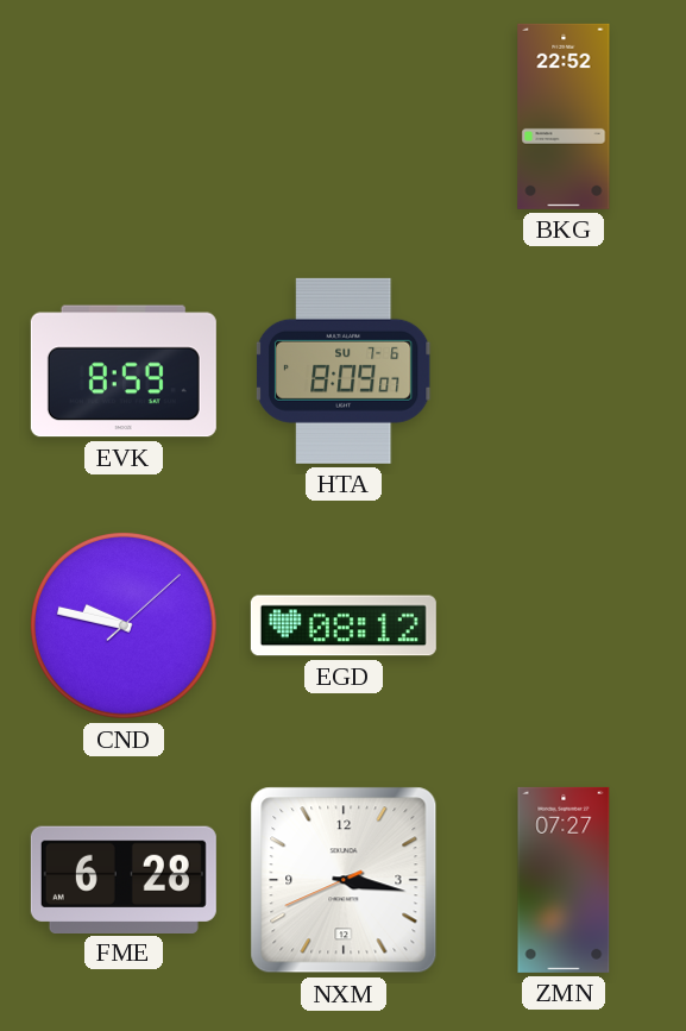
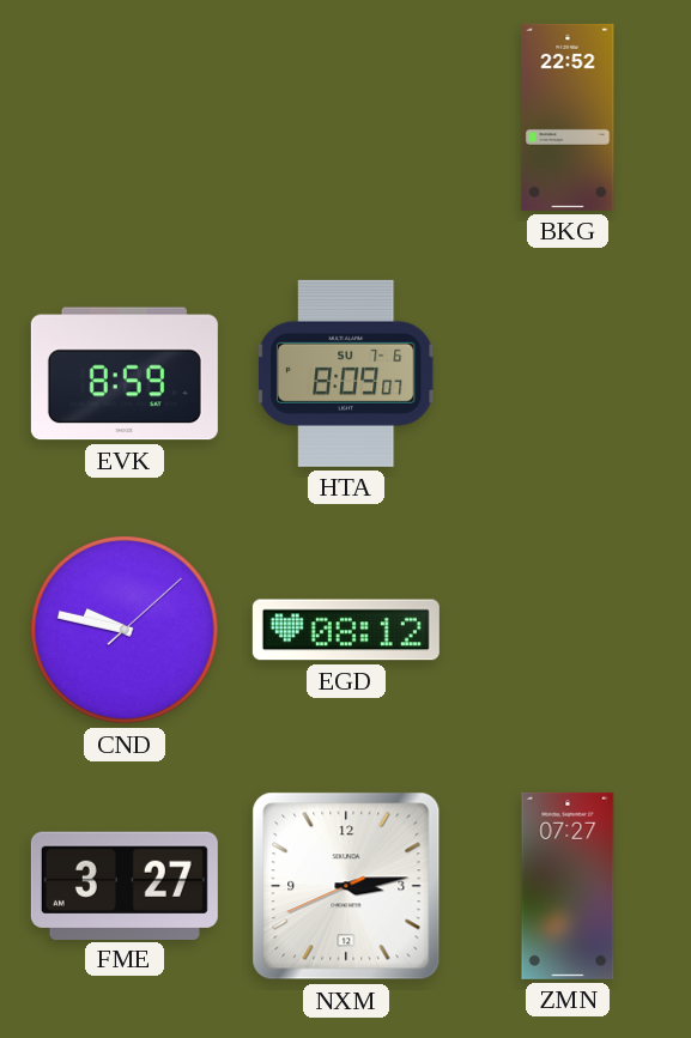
FME: 6:28 -> 3:27
NXM: 3:16 -> 3:13
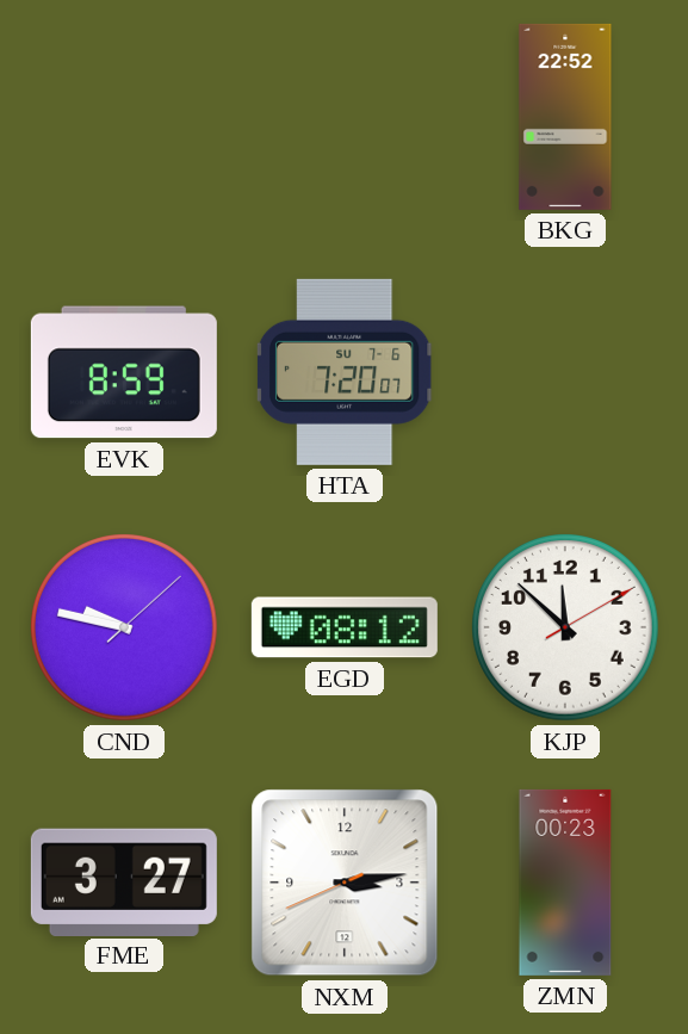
HTA: 8:09 -> 7:20
KJP: none -> 11:52
ZMN: 07:27 -> 00:23
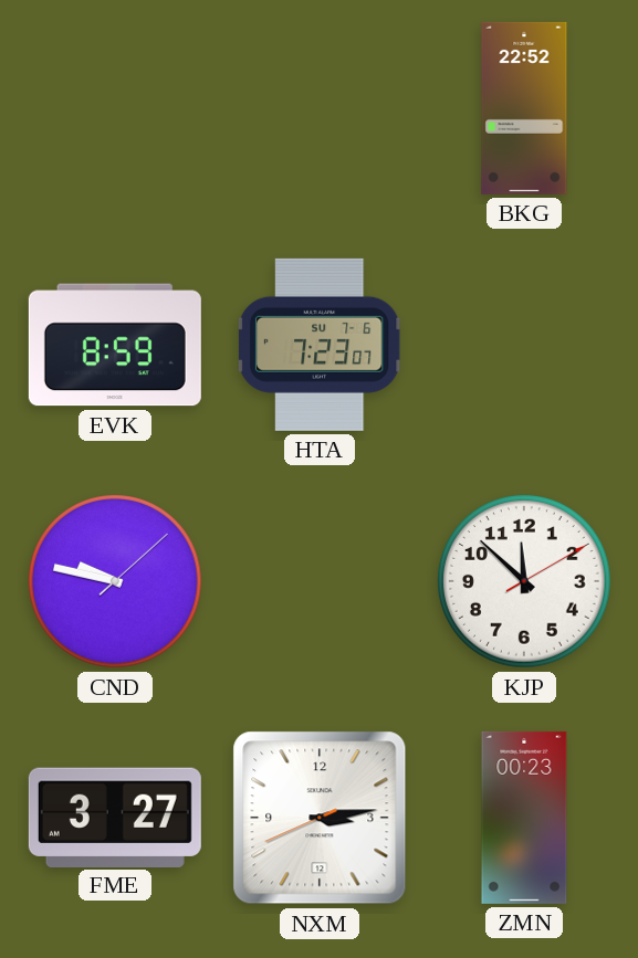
HTA: 7:20 -> 7:23
EGD: 08:12 -> none
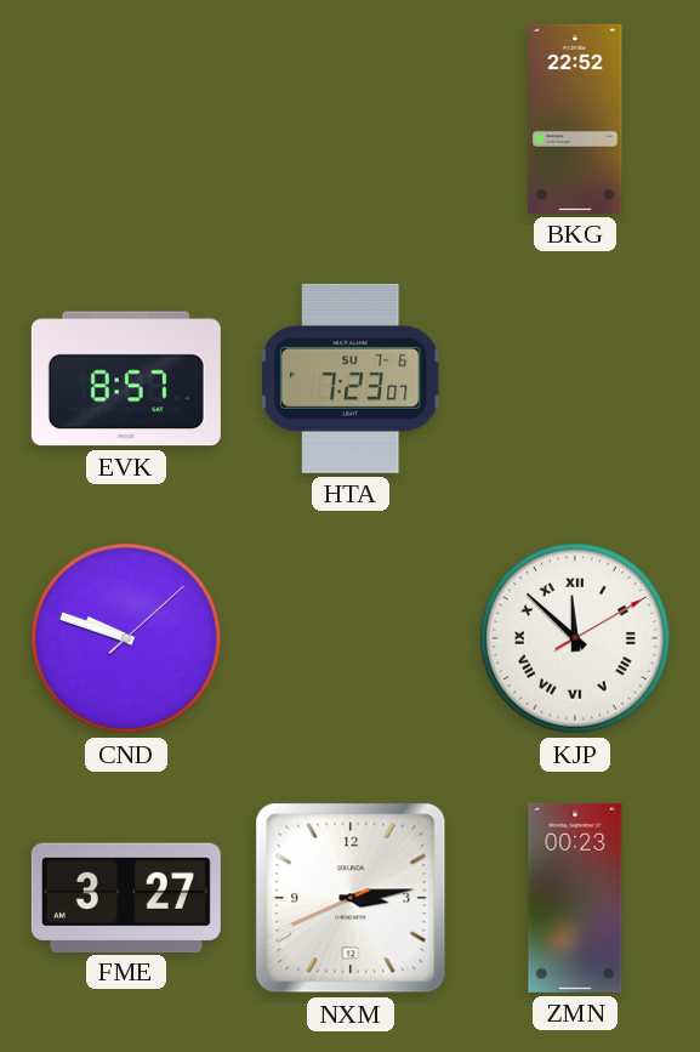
EVK: 8:59 -> 8:57
CND: 9:47 -> 9:48
KJP numerals: Arabic -> Roman
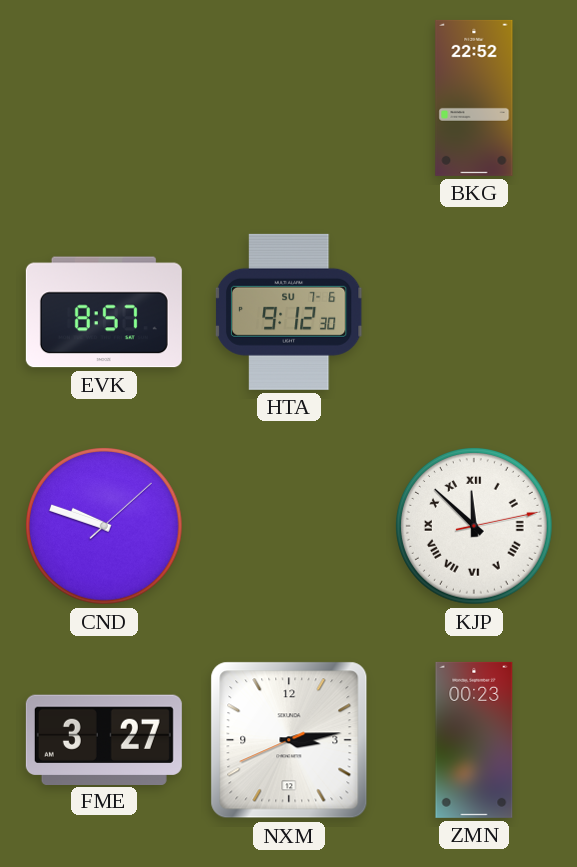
HTA: 7:23 -> 9:12
KJP: 11:52:10 -> 11:52:13
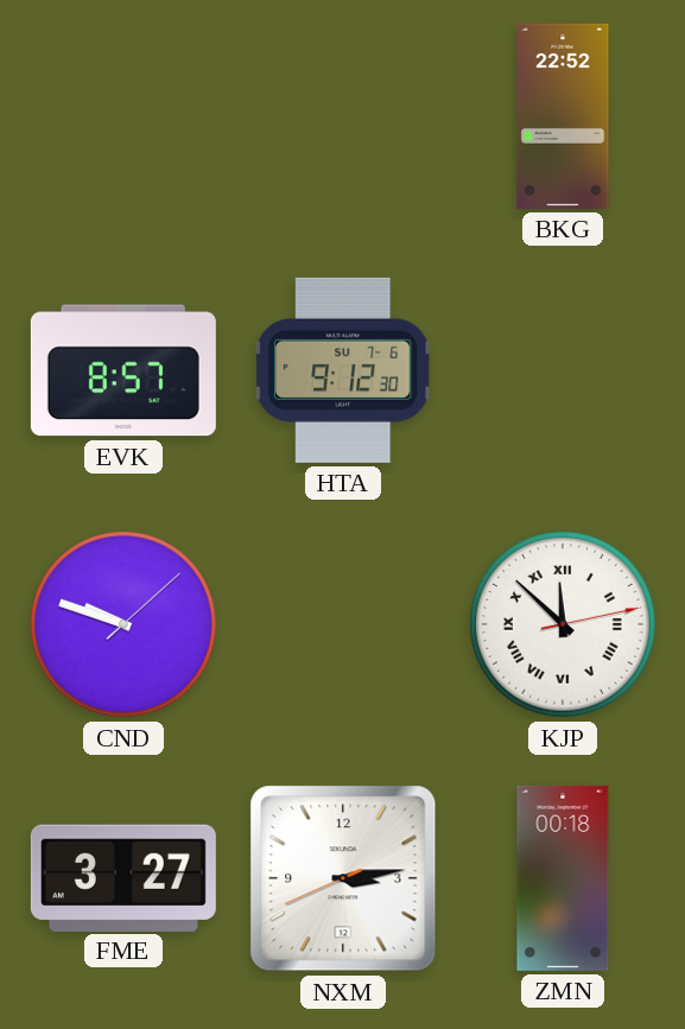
ZMN: 00:23 -> 00:18
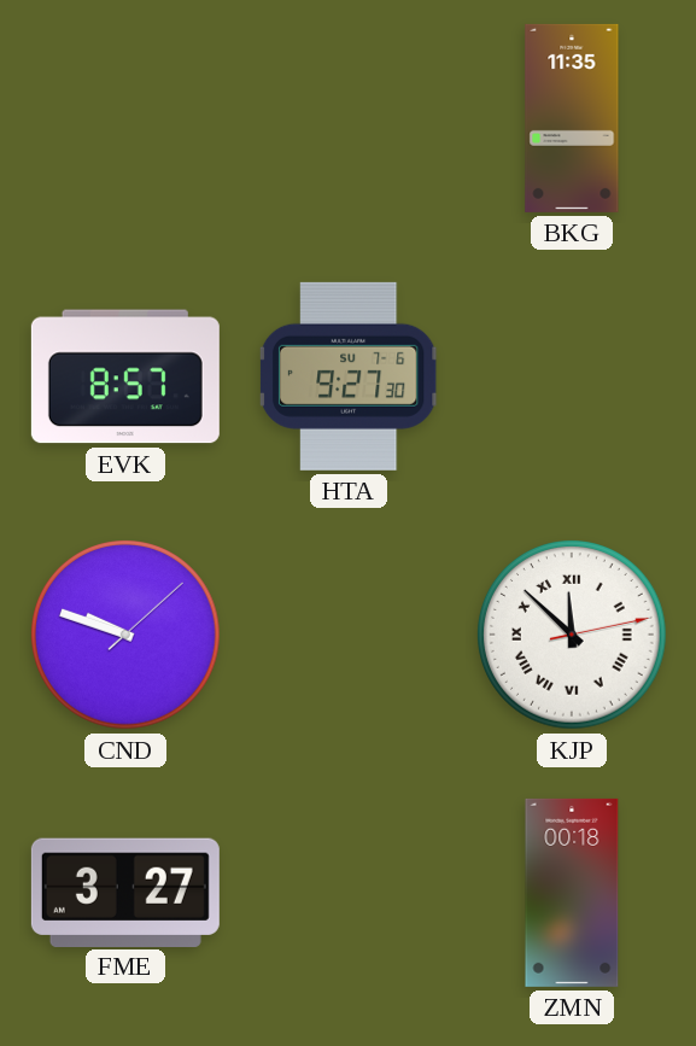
BKG: 22:52 -> 11:35
HTA: 9:12 -> 9:27
NXM: 3:13 -> none
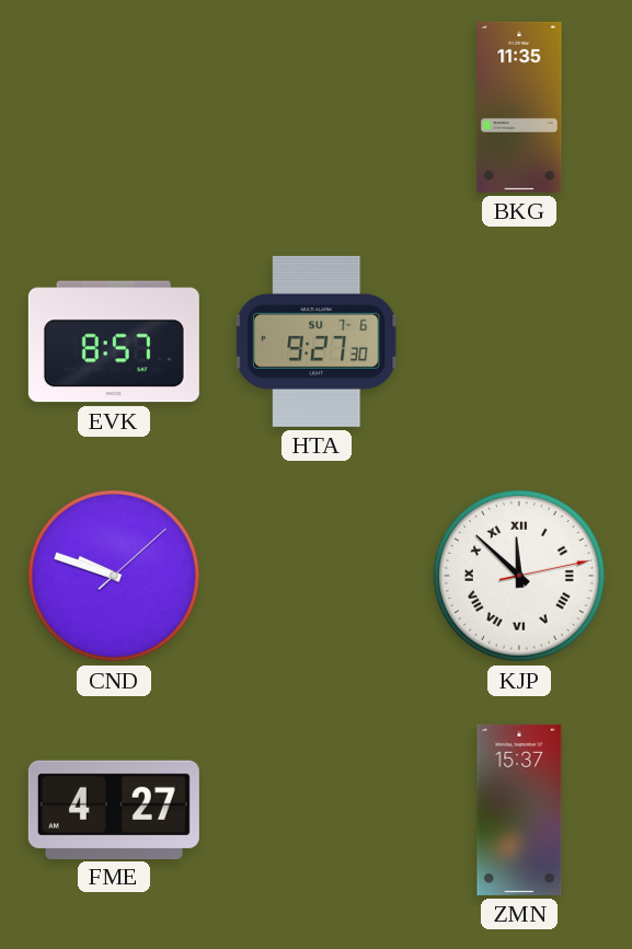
FME: 3:27 -> 4:27
ZMN: 00:18 -> 15:37
